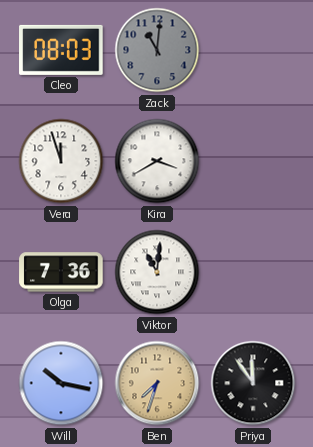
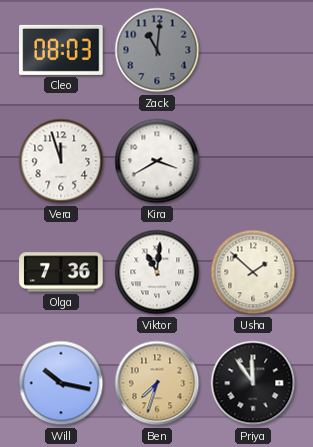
Usha: none -> 1:52
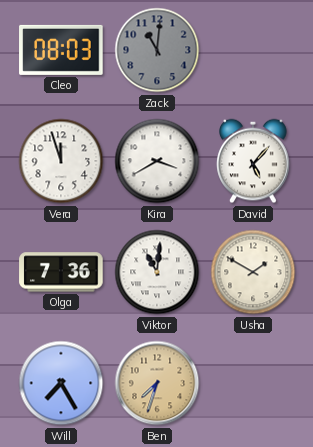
David: none -> 5:07
Usha: 1:52 -> 1:50
Will: 10:17 -> 7:25
Priya: 11:54 -> none
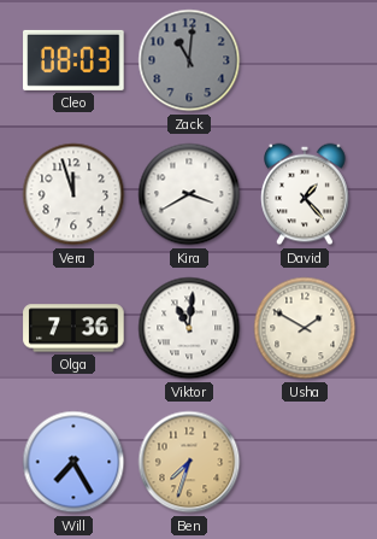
David: 5:07 -> 1:23
